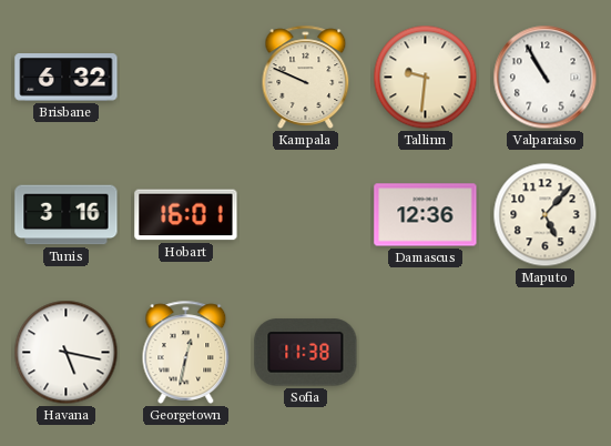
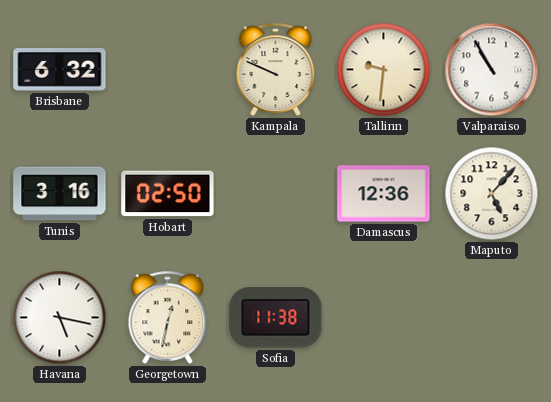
Hobart: 16:01 -> 02:50
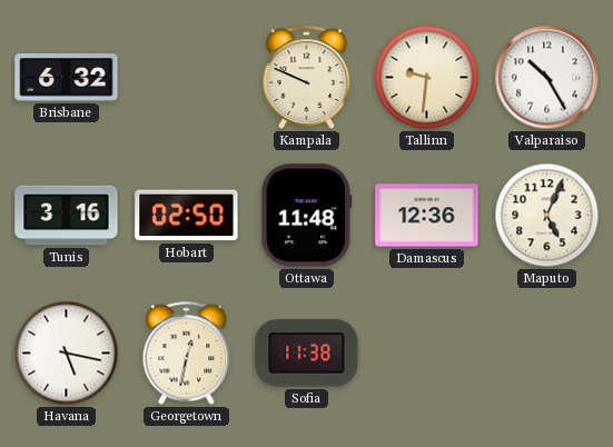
Valparaiso: 10:55 -> 10:25
Ottawa: none -> 11:48
Maputo: 5:07 -> 5:04
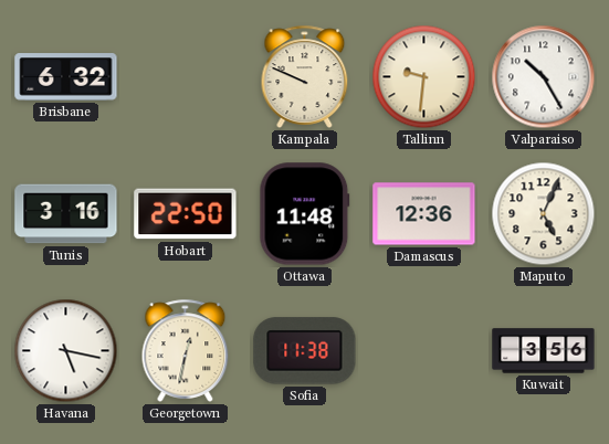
Hobart: 02:50 -> 22:50
Kuwait: none -> 3:56
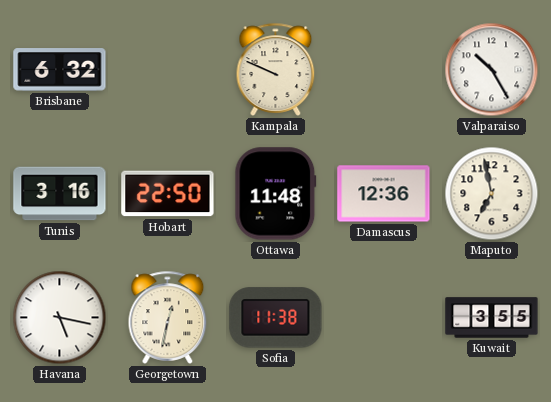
Tallinn: 9:31 -> none
Maputo: 5:04 -> 6:58
Kuwait: 3:56 -> 3:55
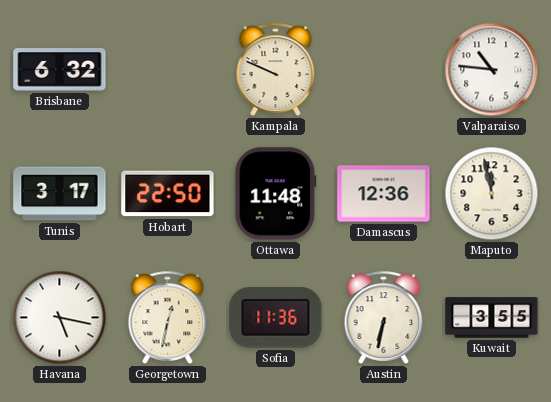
Valparaiso: 10:25 -> 10:46
Tunis: 3:16 -> 3:17
Maputo: 6:58 -> 11:58
Sofia: 11:38 -> 11:36
Austin: none -> 6:32
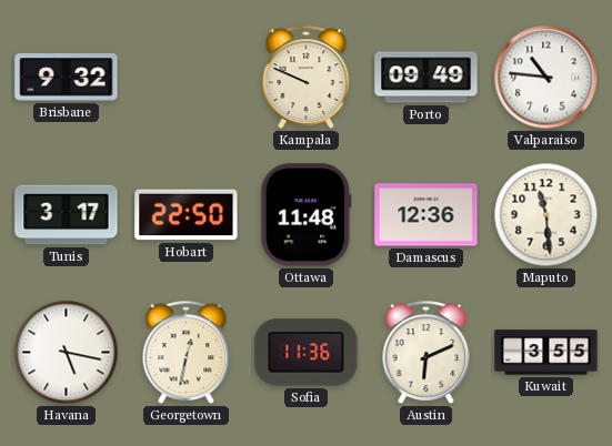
Brisbane: 6:32 -> 9:32
Porto: none -> 09:49
Maputo: 11:58 -> 11:29
Austin: 6:32 -> 6:11
